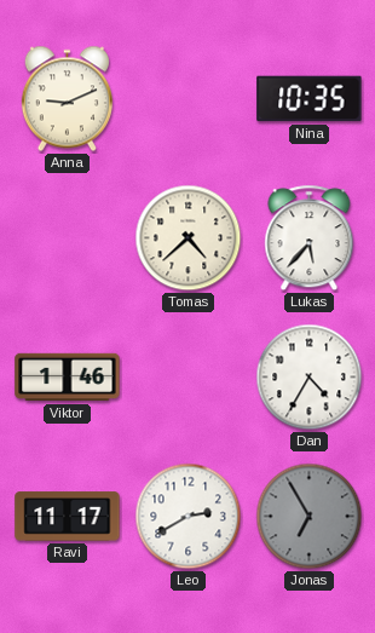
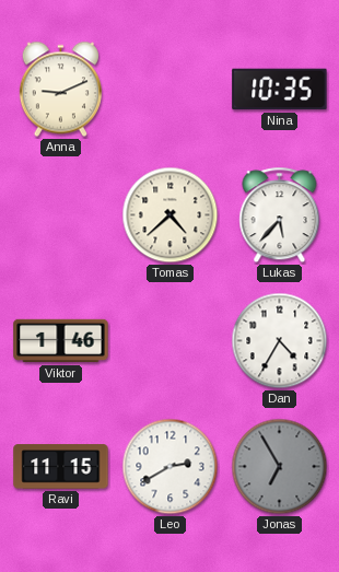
Ravi: 11:17 -> 11:15
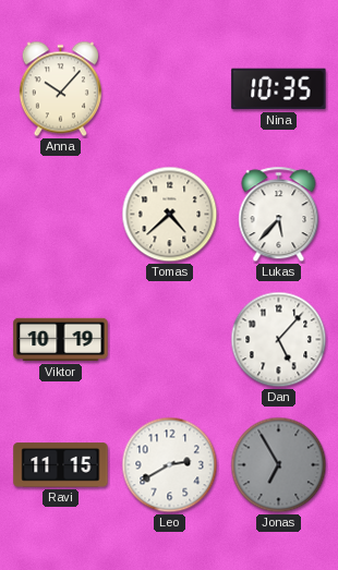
Anna: 9:11 -> 10:07
Viktor: 1:46 -> 10:19
Dan: 4:35 -> 5:07
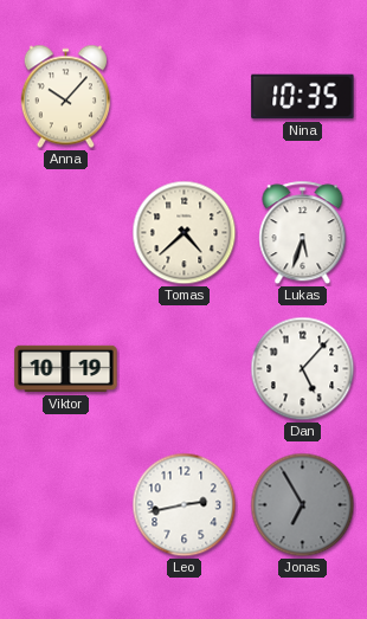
Lukas: 5:37 -> 5:33
Ravi: 11:15 -> none
Leo: 2:40 -> 2:43
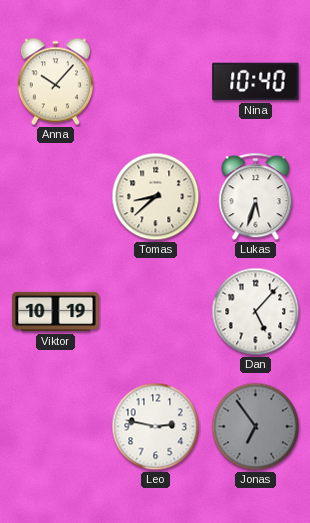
Nina: 10:35 -> 10:40
Tomas: 4:38 -> 8:38
Leo: 2:43 -> 2:47
Jonas: 6:55 -> 6:54
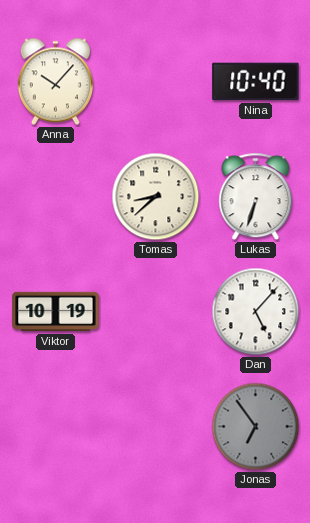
Lukas: 5:33 -> 6:33
Leo: 2:47 -> none
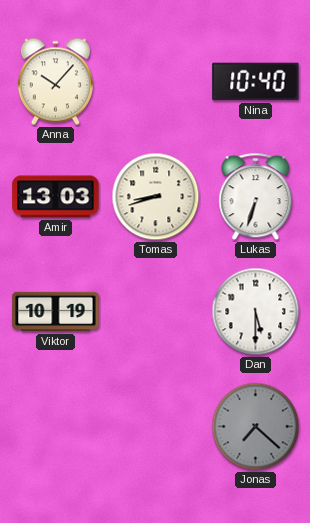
Amir: none -> 13:03
Tomas: 8:38 -> 8:42
Dan: 5:07 -> 5:30
Jonas: 6:54 -> 7:22
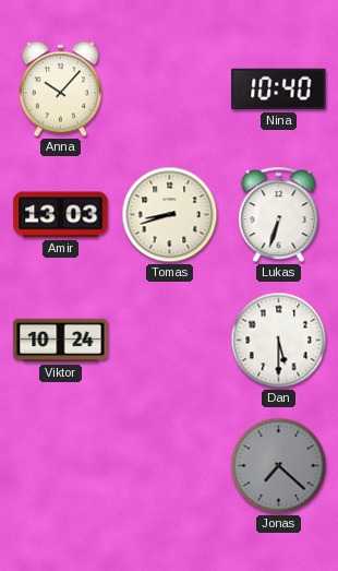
Viktor: 10:19 -> 10:24
